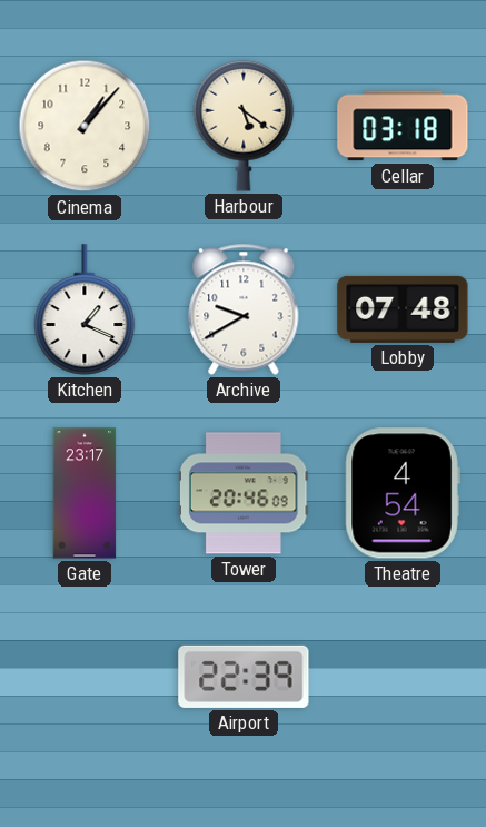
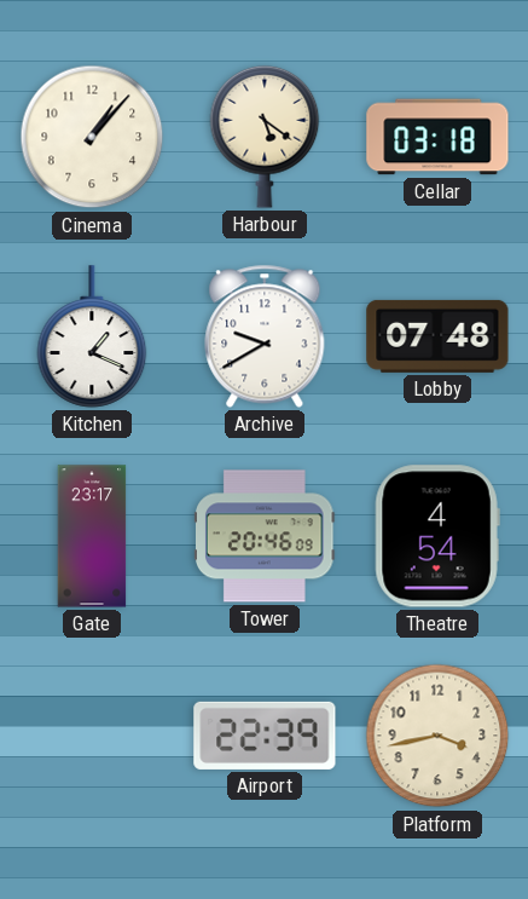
Platform: none -> 3:43
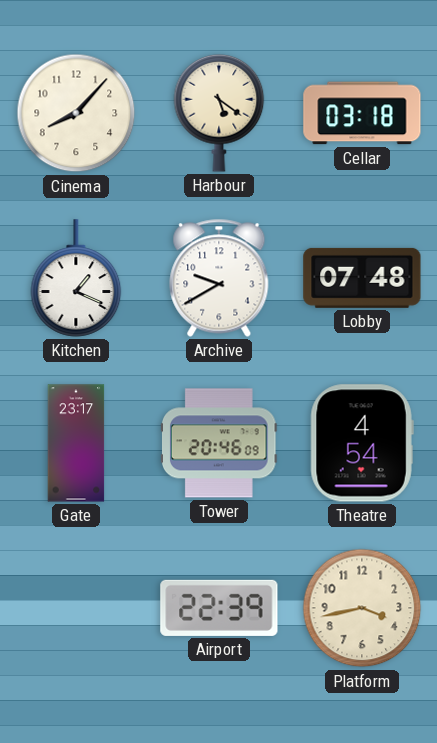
Cinema: 1:07 -> 8:07
